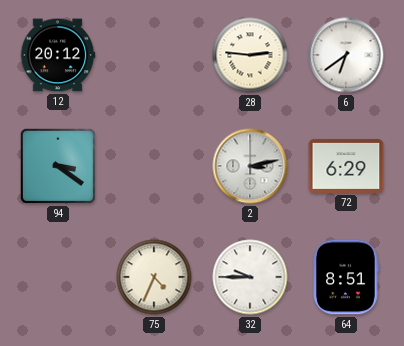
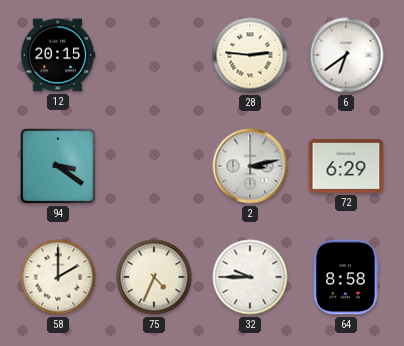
12: 20:12 -> 20:15
58: none -> 2:00
64: 8:51 -> 8:58
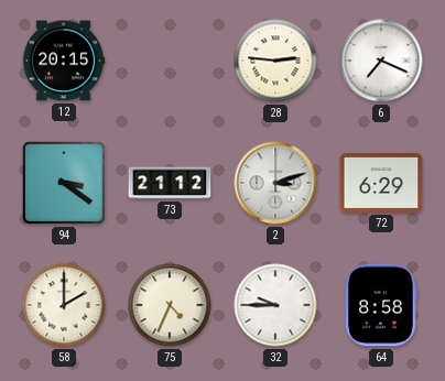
6: 6:39 -> 7:19
73: none -> 21:12
2: 3:13 -> 3:12
